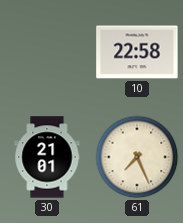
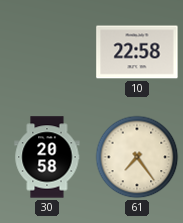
30: 21:01 -> 20:58
61: 7:26 -> 7:24
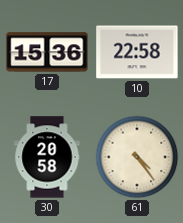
17: none -> 15:36
61: 7:24 -> 4:24
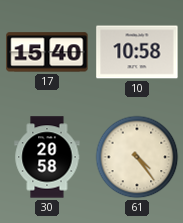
17: 15:36 -> 15:40
10: 22:58 -> 10:58
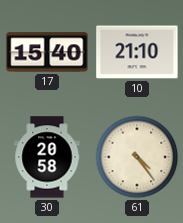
10: 10:58 -> 21:10
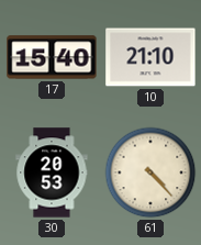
30: 20:58 -> 20:53
61: 4:24 -> 4:23
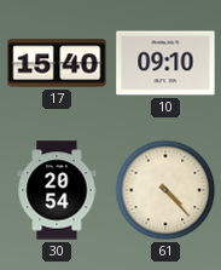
10: 21:10 -> 09:10
30: 20:53 -> 20:54
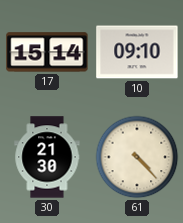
17: 15:40 -> 15:14
30: 20:54 -> 21:30
